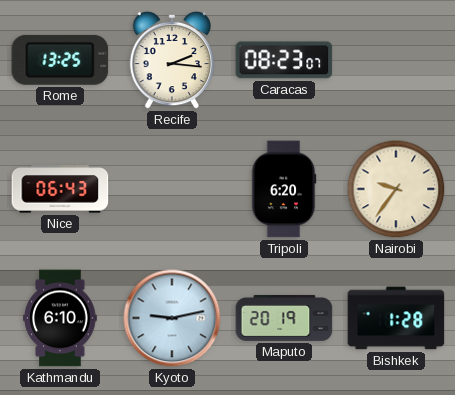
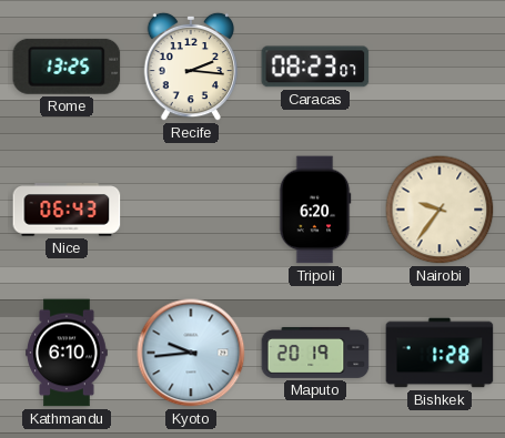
Kyoto: 9:13 -> 9:44
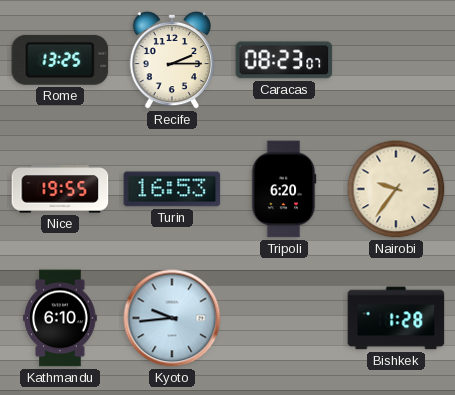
Recife: 2:16 -> 2:15
Nice: 06:43 -> 19:55
Turin: none -> 16:53
Maputo: 20:19 -> none
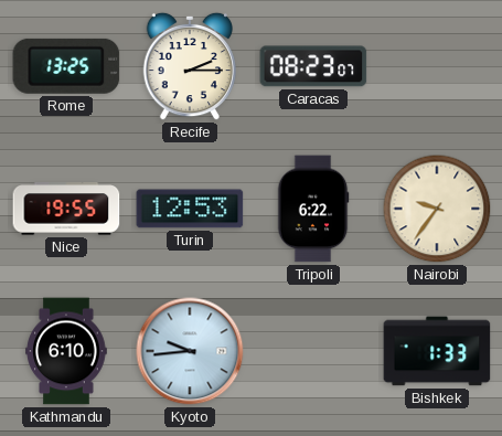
Turin: 16:53 -> 12:53
Tripoli: 6:20 -> 6:22
Bishkek: 1:28 -> 1:33
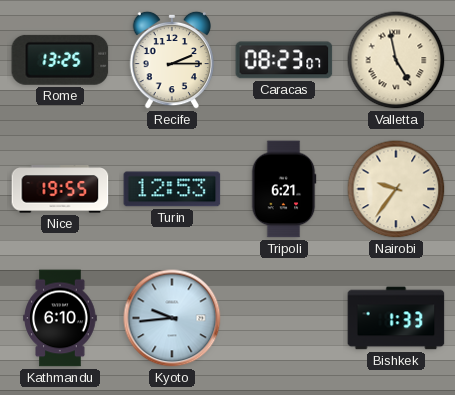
Valletta: none -> 4:58
Tripoli: 6:22 -> 6:21
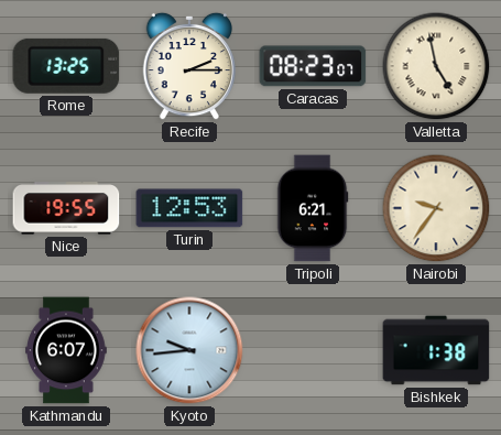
Kathmandu: 6:10 -> 6:07
Bishkek: 1:33 -> 1:38
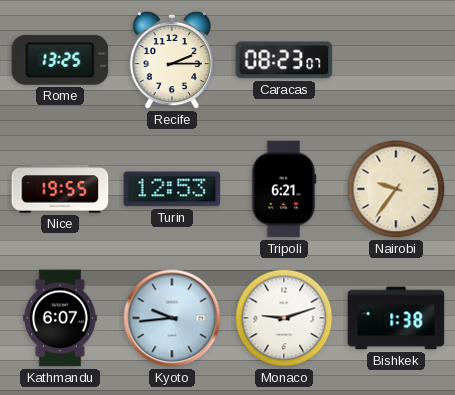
Valletta: 4:58 -> none
Monaco: none -> 9:12
